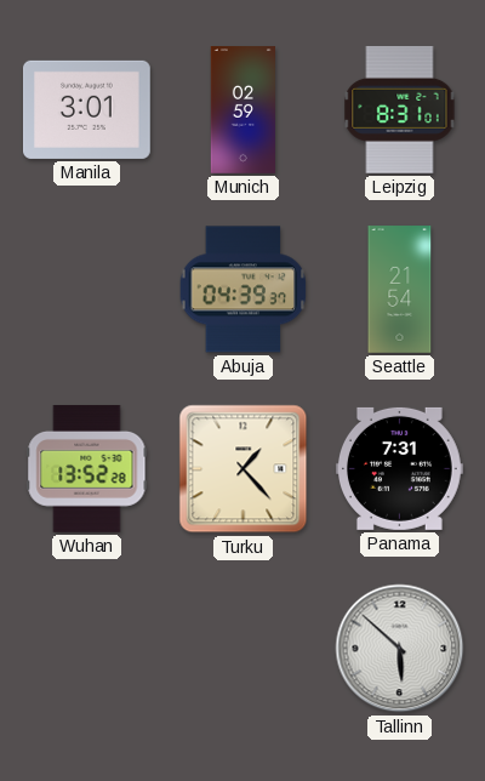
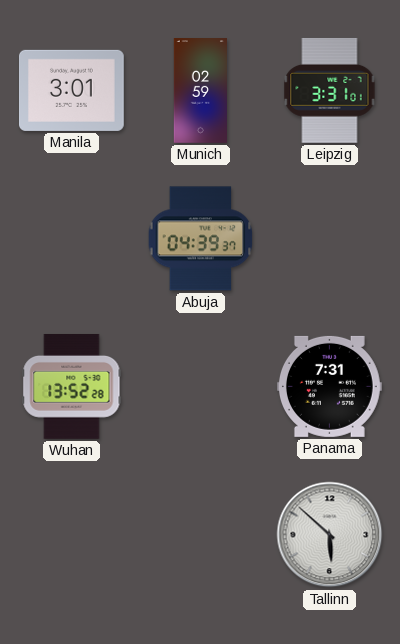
Leipzig: 8:31 -> 3:31
Seattle: 21:54 -> none
Turku: 1:23 -> none
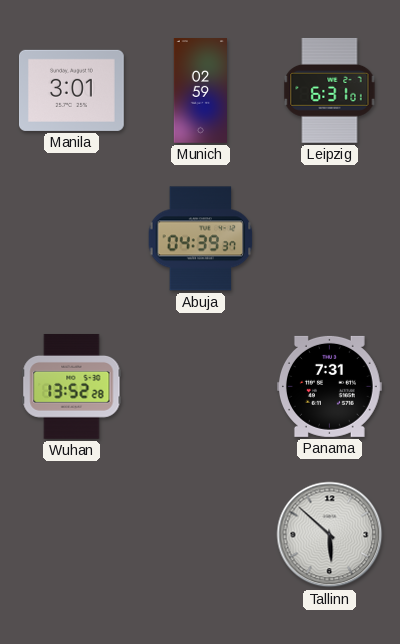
Leipzig: 3:31 -> 6:31
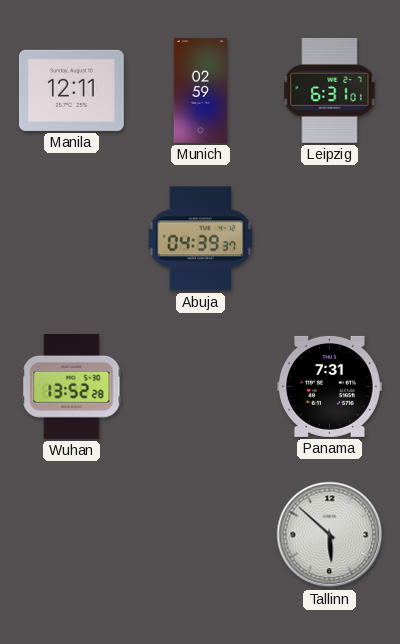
Manila: 3:01 -> 12:11
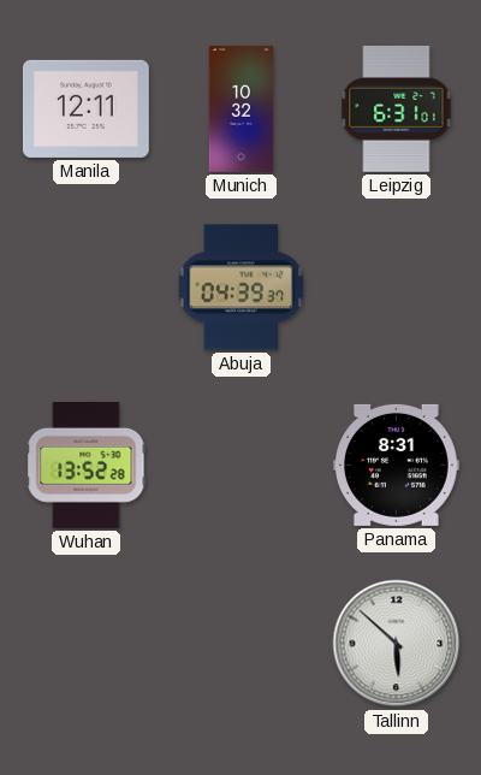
Munich: 02:59 -> 10:32
Panama: 7:31 -> 8:31
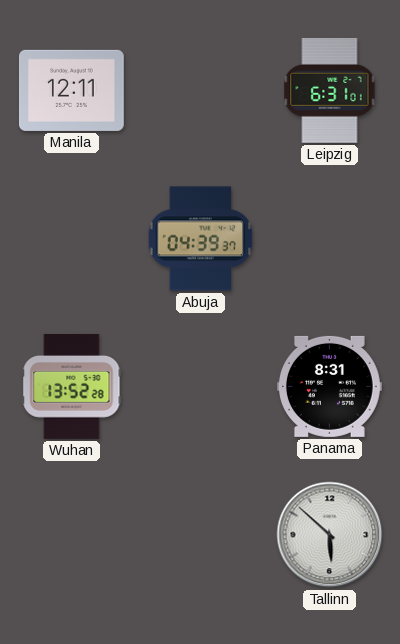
Munich: 10:32 -> none
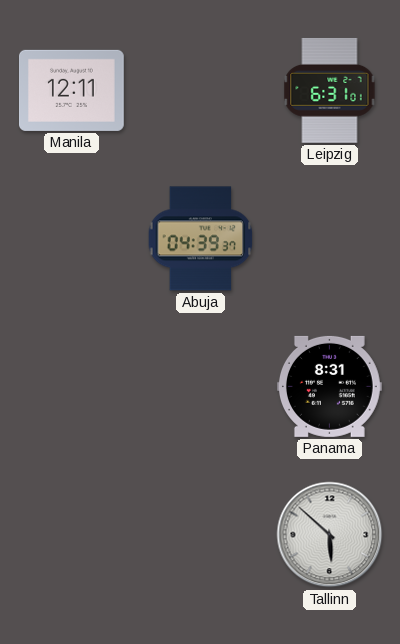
Wuhan: 13:52 -> none
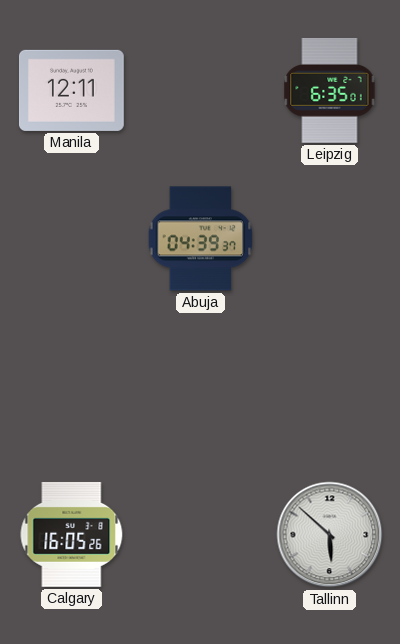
Leipzig: 6:31 -> 6:35
Panama: 8:31 -> none
Calgary: none -> 16:05
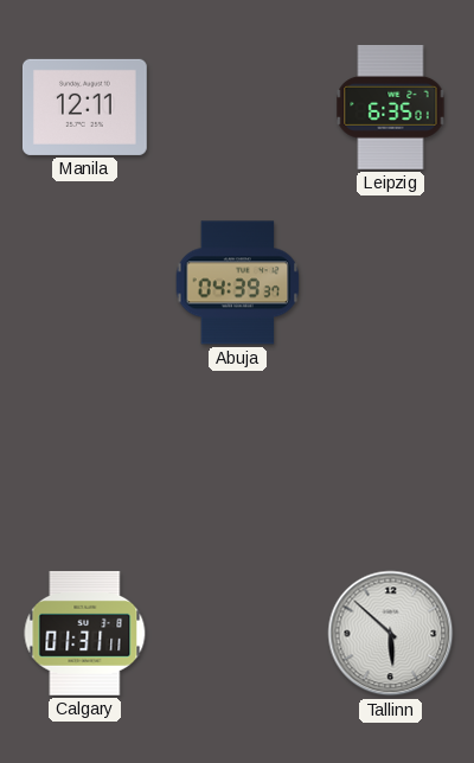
Calgary: 16:05 -> 01:31
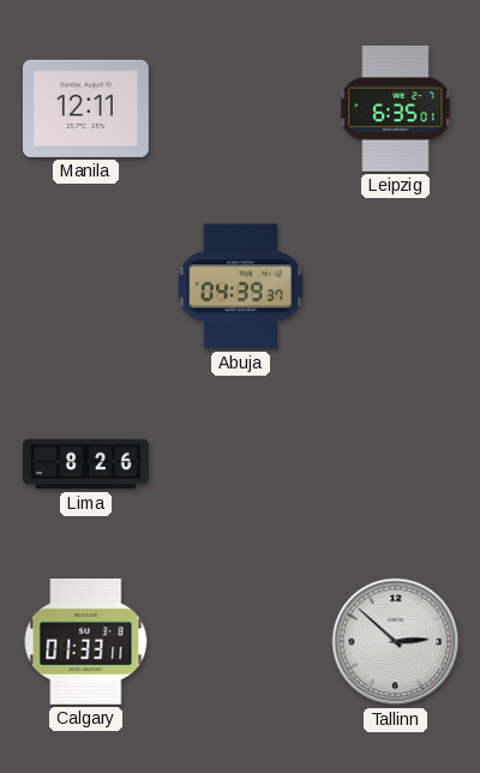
Lima: none -> 8:26
Calgary: 01:31 -> 01:33
Tallinn: 5:52 -> 2:52
